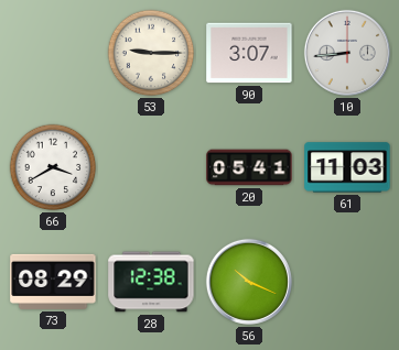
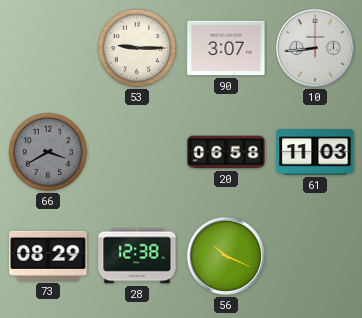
66 dial: white -> grey
20: 05:41 -> 06:58
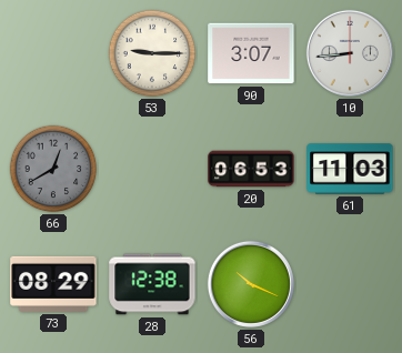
66: 3:40 -> 12:40
20: 06:58 -> 06:53
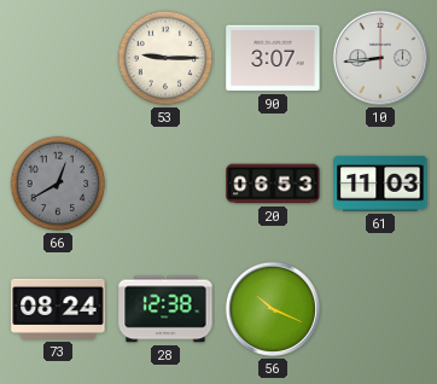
73: 08:29 -> 08:24
